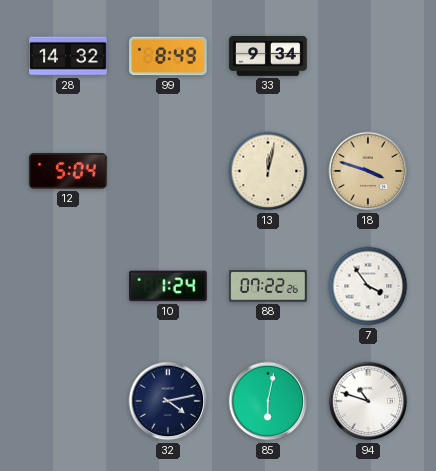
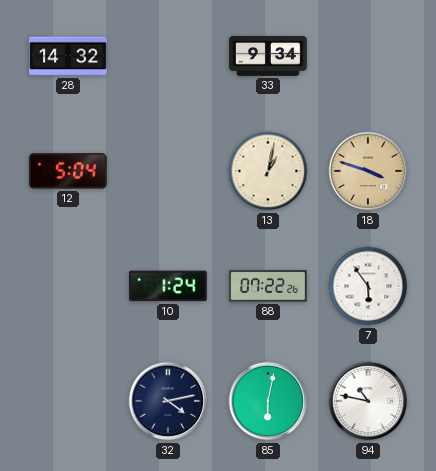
99: 8:49 -> none
13: 12:02 -> 1:02
7: 3:54 -> 5:54
94: 10:48 -> 10:47
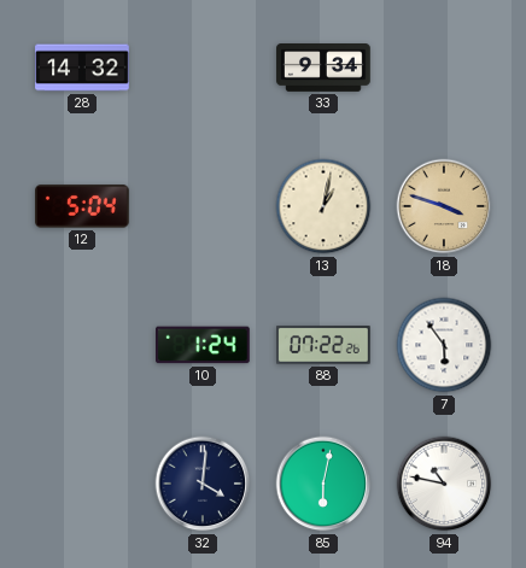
32: 4:13 -> 4:01
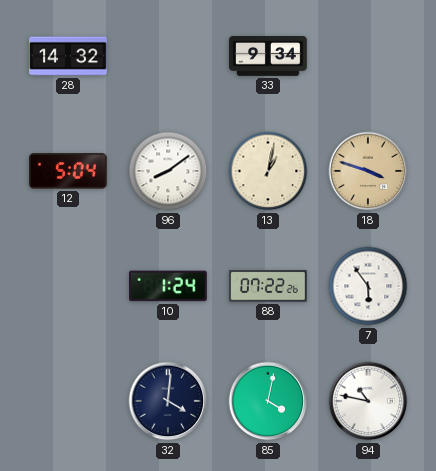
96: none -> 8:09
85: 6:02 -> 4:02
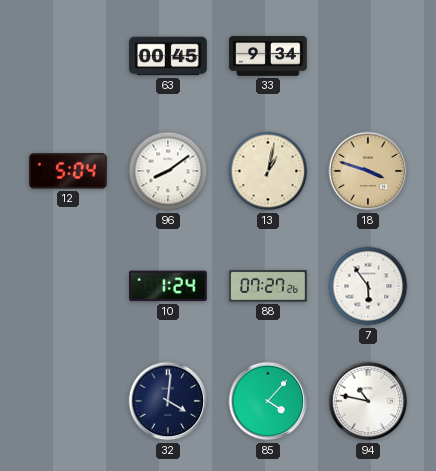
28: 14:32 -> none
63: none -> 00:45
88: 07:22 -> 07:27
85: 4:02 -> 4:07
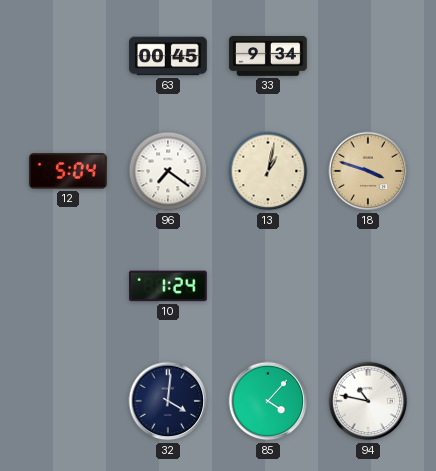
96: 8:09 -> 7:21
88: 07:27 -> none
7: 5:54 -> none
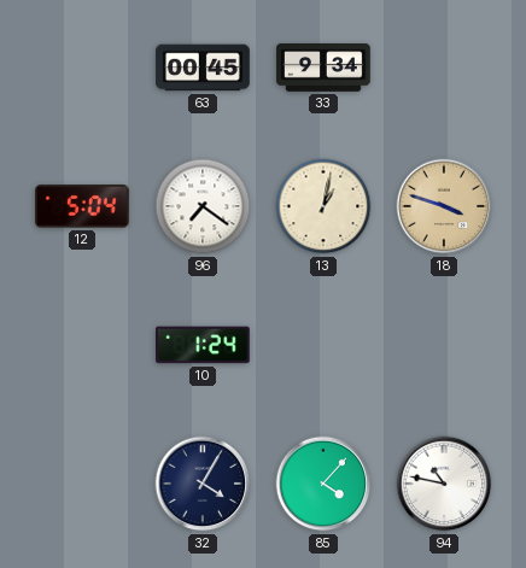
32: 4:01 -> 4:05
